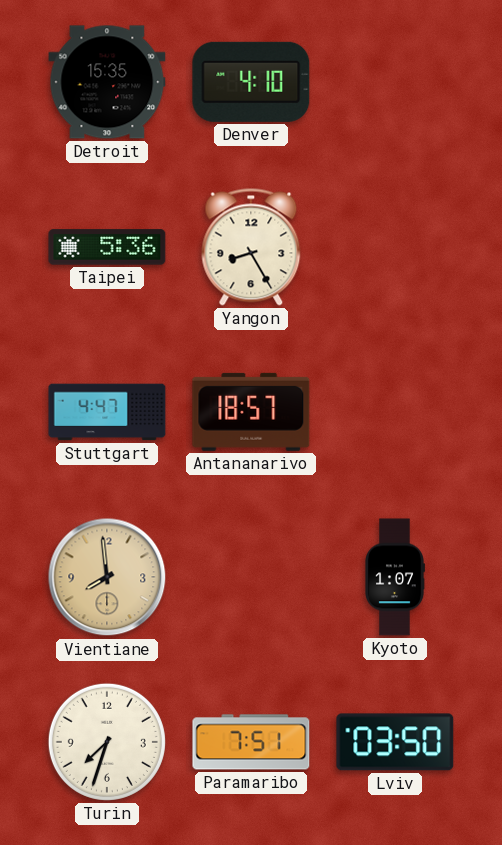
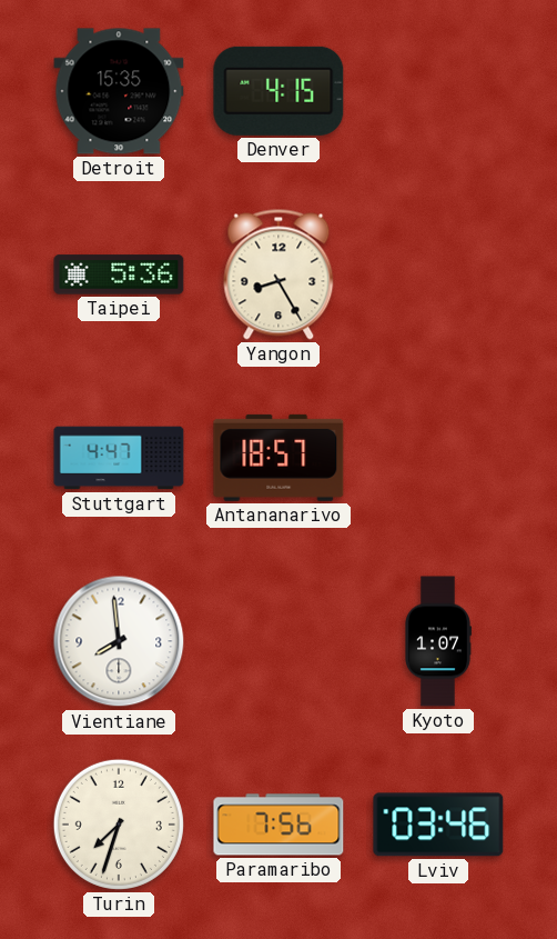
Denver: 4:10 -> 4:15
Vientiane dial: champagne -> white
Paramaribo: 7:51 -> 7:56
Lviv: 03:50 -> 03:46
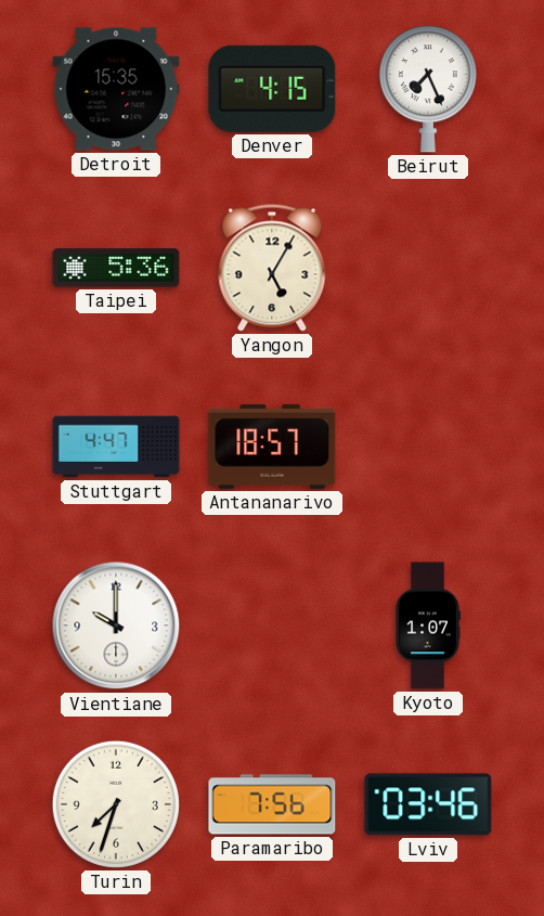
Beirut: none -> 7:26
Yangon: 8:25 -> 5:05
Vientiane: 7:59 -> 10:00
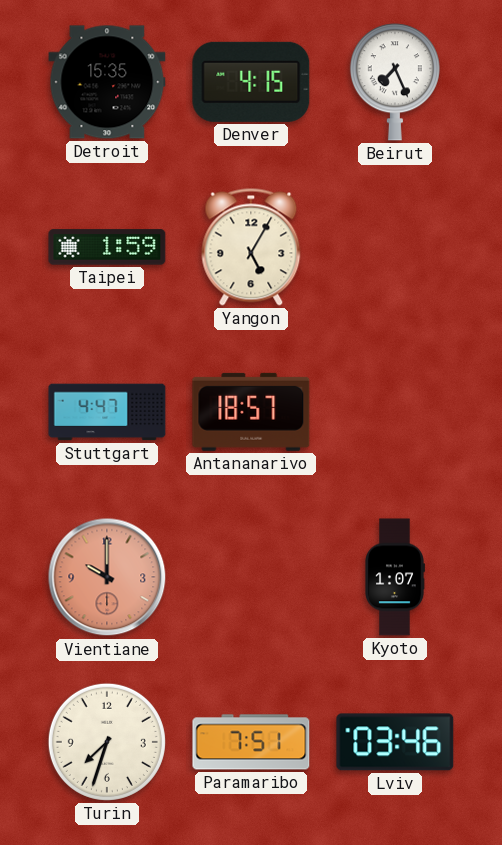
Taipei: 5:36 -> 1:59
Vientiane dial: white -> salmon
Paramaribo: 7:56 -> 7:51
